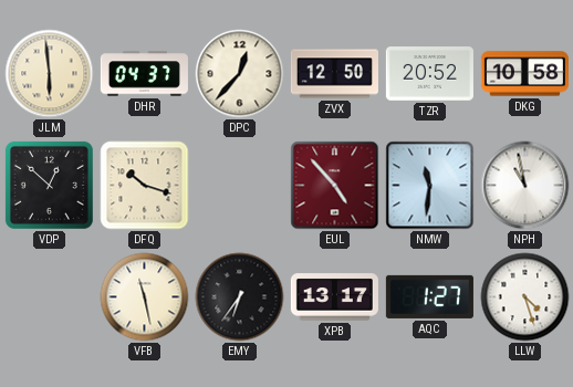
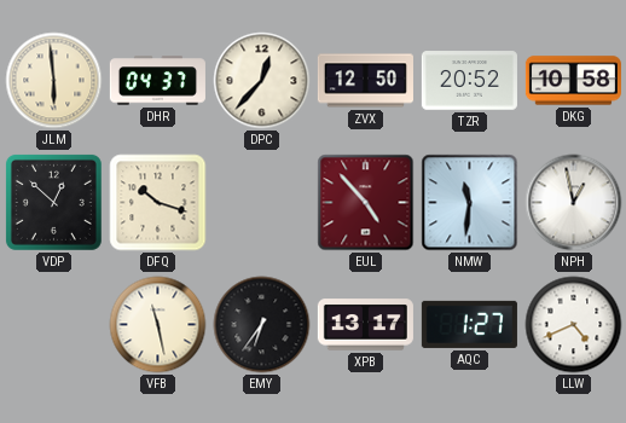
NPH: 10:58 -> 12:58
LLW: 4:27 -> 4:41
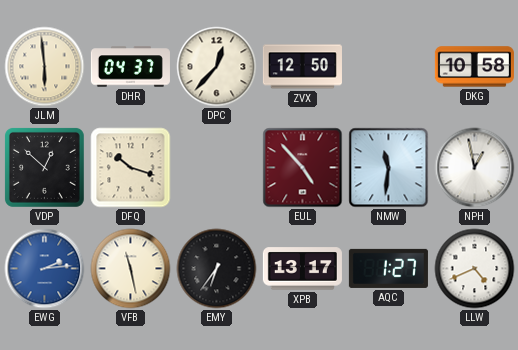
TZR: 20:52 -> none
EWG: none -> 2:14
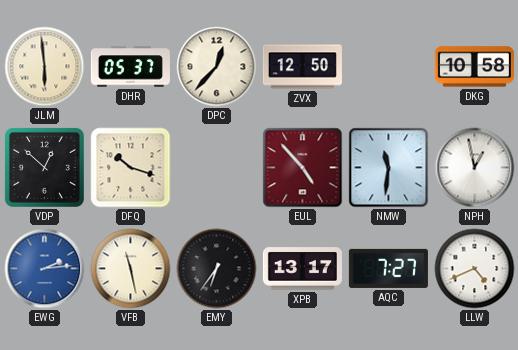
DHR: 04:37 -> 05:37
AQC: 1:27 -> 7:27
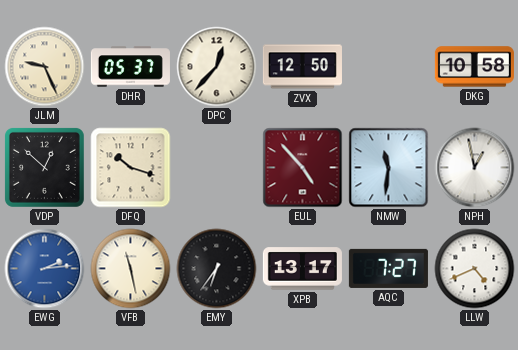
JLM: 5:59 -> 9:26
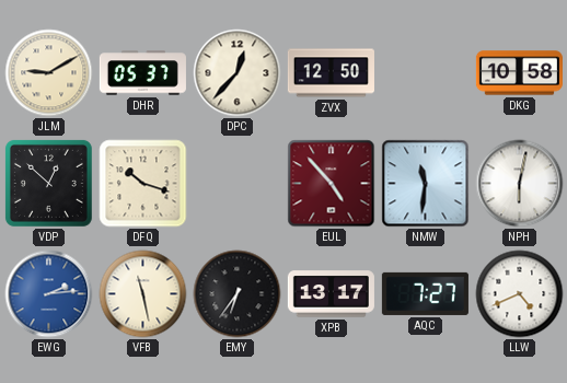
JLM: 9:26 -> 9:10
NPH: 12:58 -> 6:02
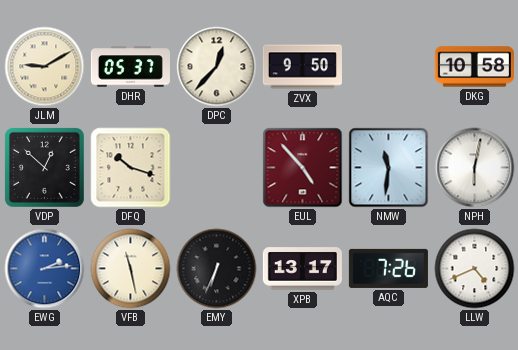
ZVX: 12:50 -> 9:50
EMY: 6:36 -> 6:34
AQC: 7:27 -> 7:26
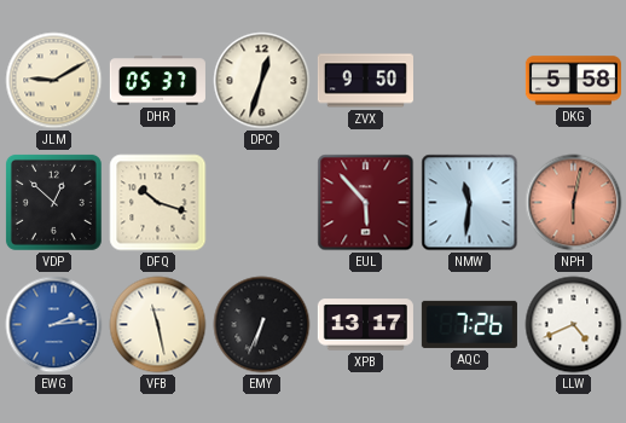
DPC: 12:37 -> 12:33
DKG: 10:58 -> 5:58
EUL: 4:53 -> 5:53
NPH dial: white -> salmon
